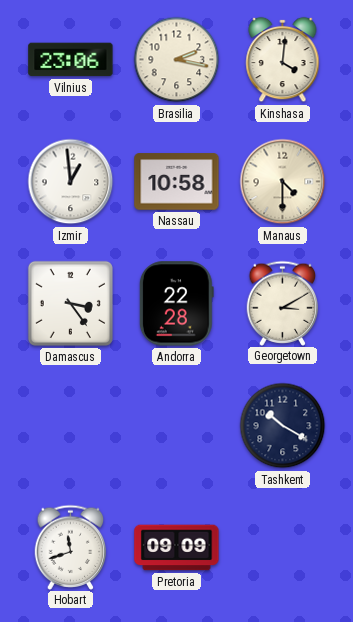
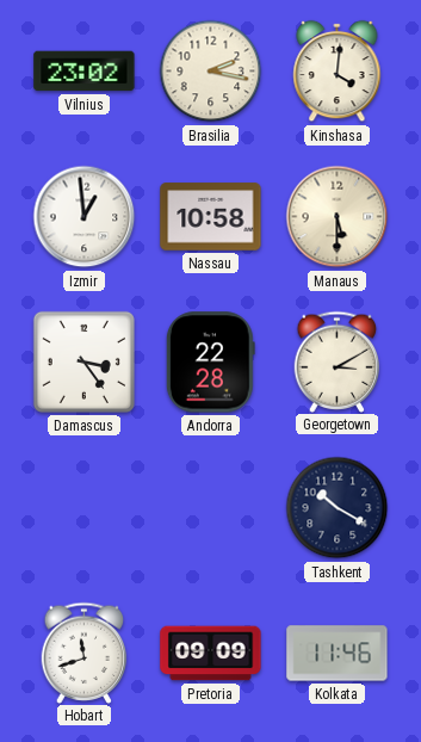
Vilnius: 23:06 -> 23:02
Manaus: 4:30 -> 5:30
Kolkata: none -> 11:46
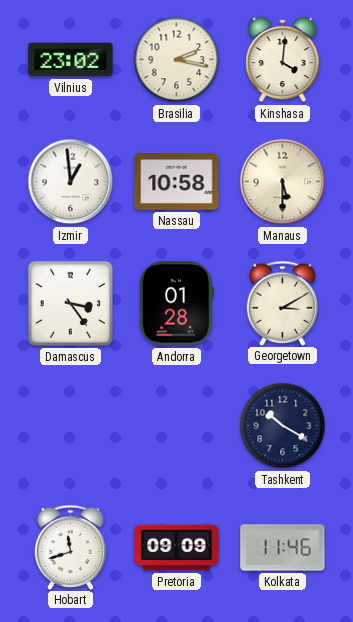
Andorra: 22:28 -> 01:28
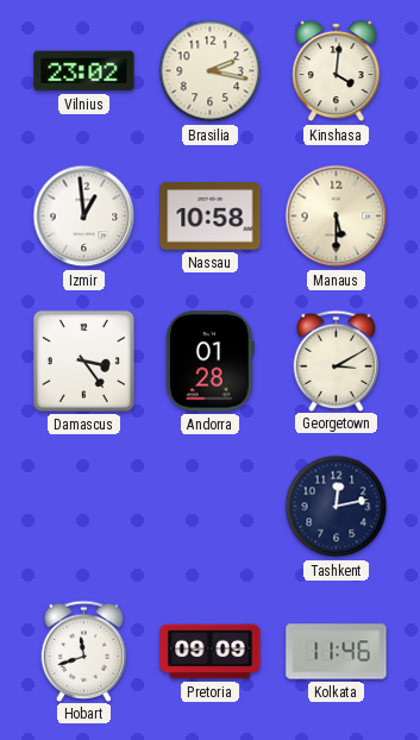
Tashkent: 10:20 -> 12:13
